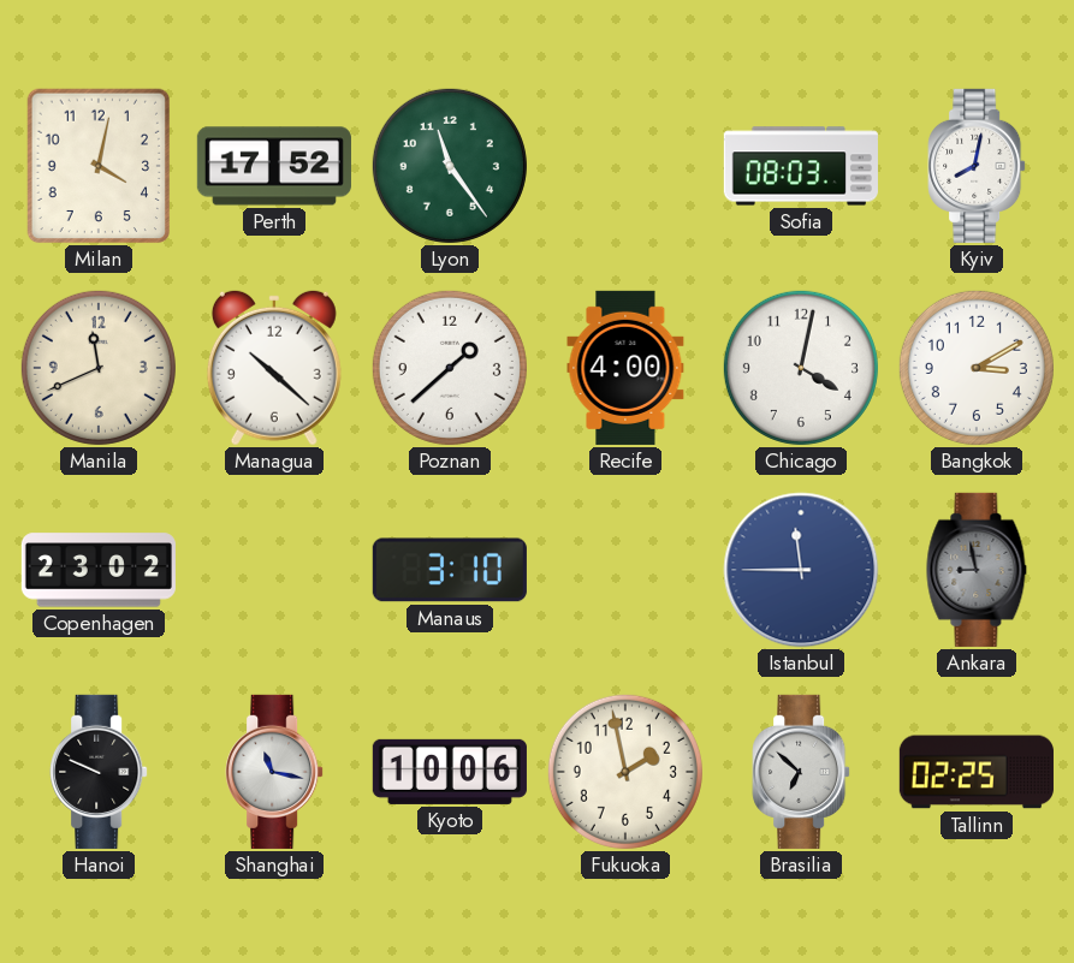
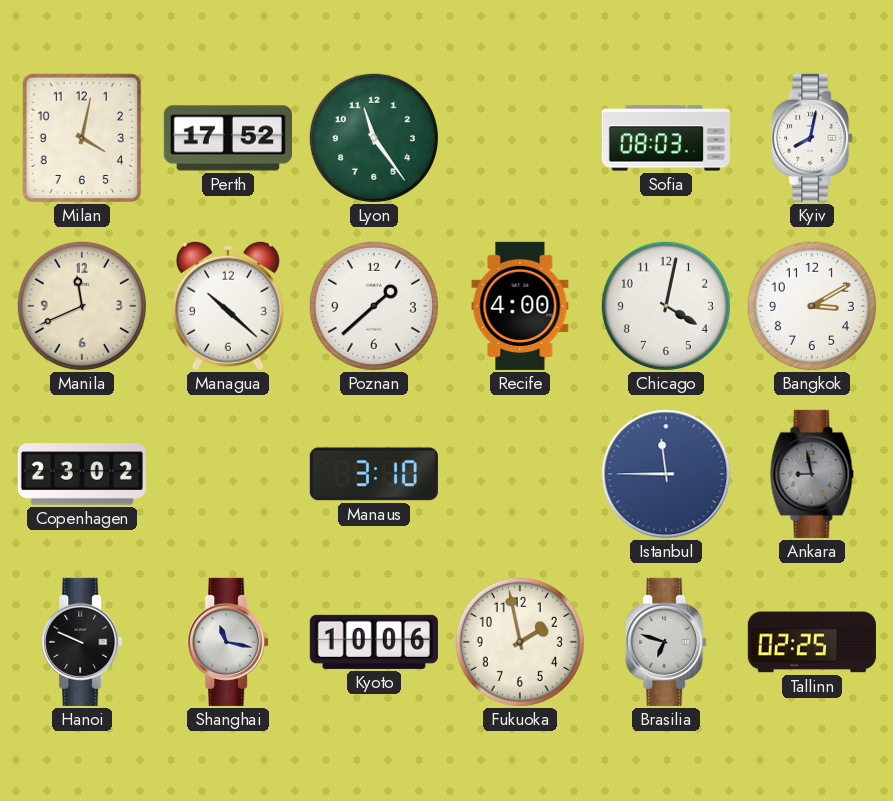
Brasilia: 6:52 -> 6:48
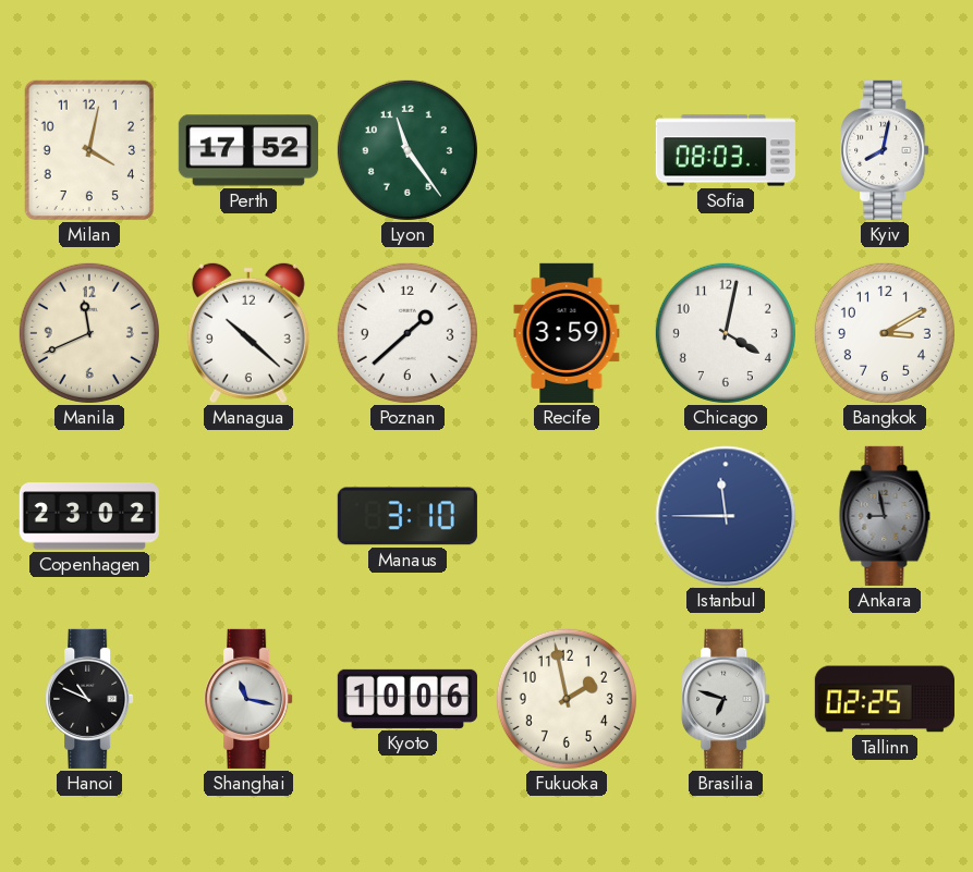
Recife: 4:00 -> 3:59
Hanoi: 9:49 -> 10:49
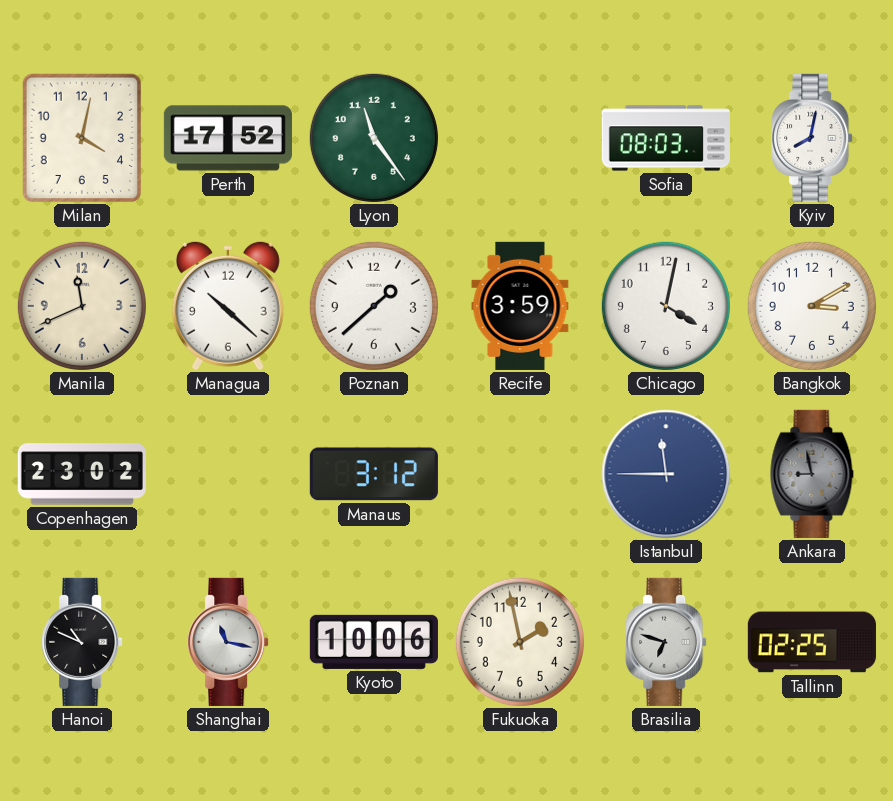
Manaus: 3:10 -> 3:12
